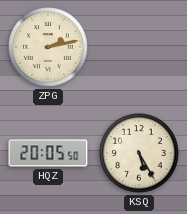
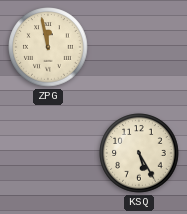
ZPG: 2:13 -> 11:58
HQZ: 20:05 -> none
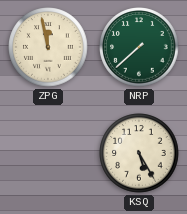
NRP: none -> 7:38
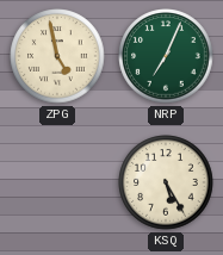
ZPG: 11:58 -> 4:58
NRP: 7:38 -> 7:04
